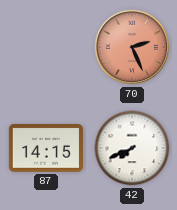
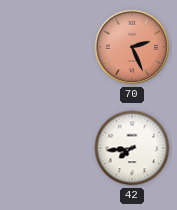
87: 14:15 -> none
42: 7:41 -> 7:44
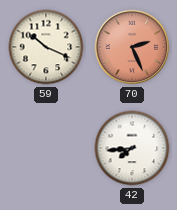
59: none -> 10:19
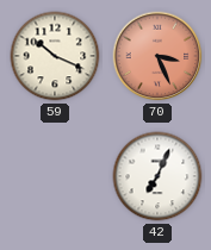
70: 2:26 -> 3:26
42: 7:44 -> 7:04
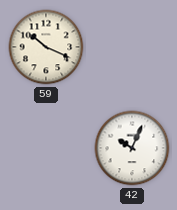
70: 3:26 -> none
42: 7:04 -> 10:04
